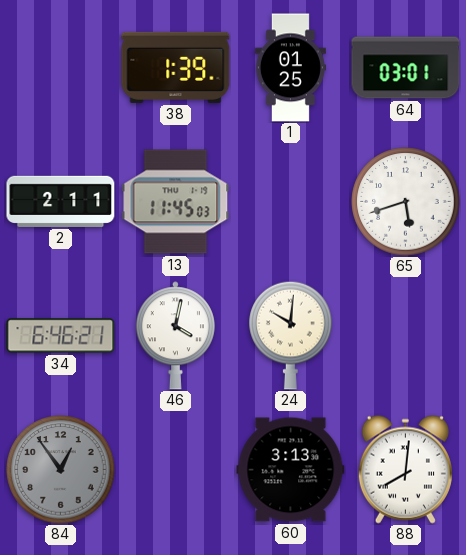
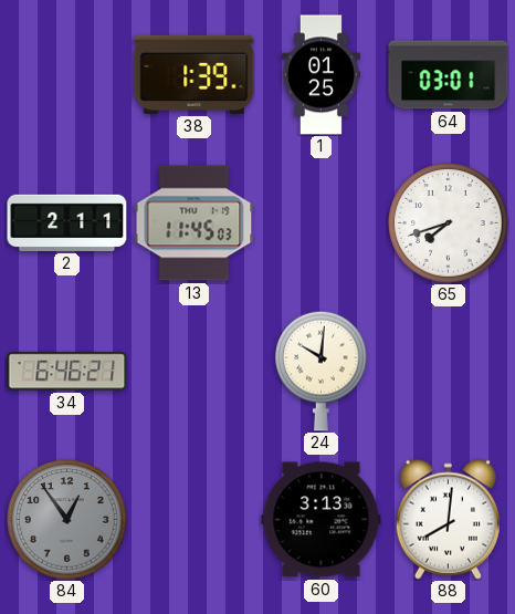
65: 5:42 -> 7:42
46: 4:02 -> none
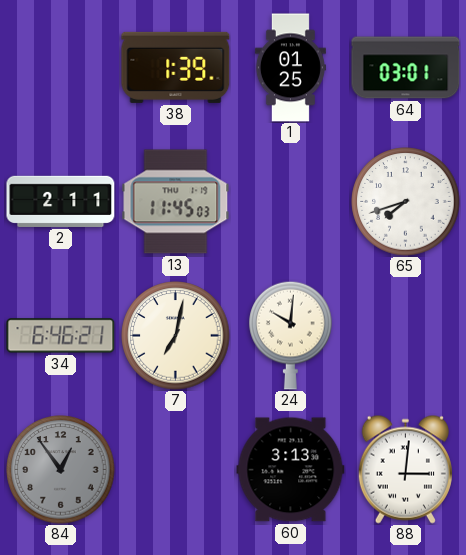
7: none -> 7:02
88: 8:01 -> 3:01
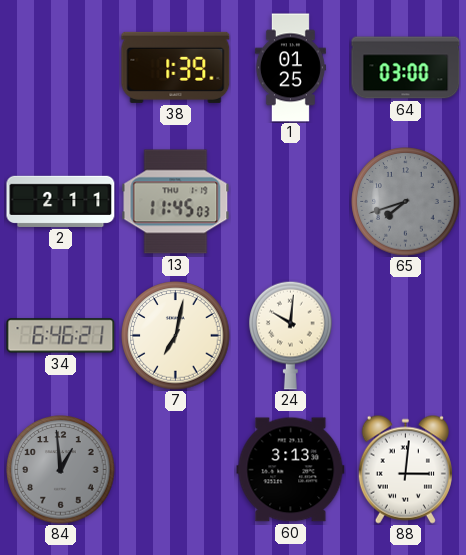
64: 03:01 -> 03:00
65 dial: white -> grey
84: 12:54 -> 12:59
